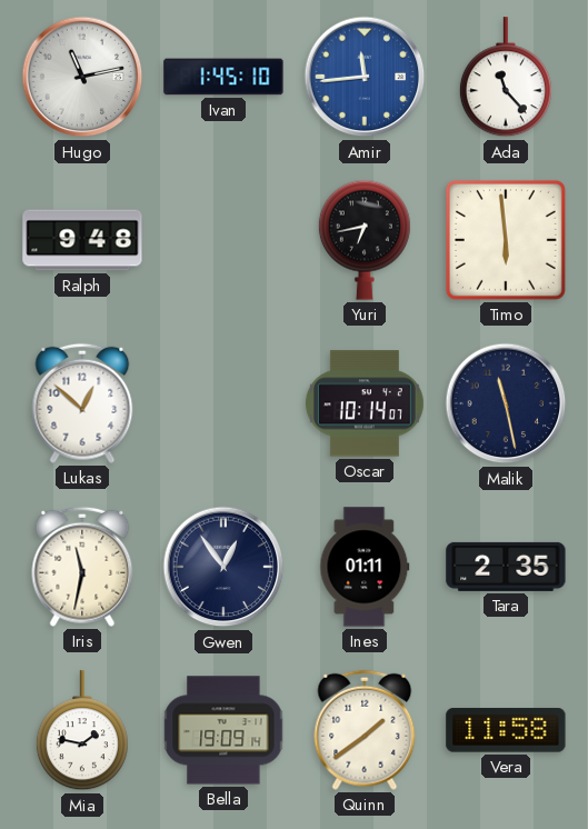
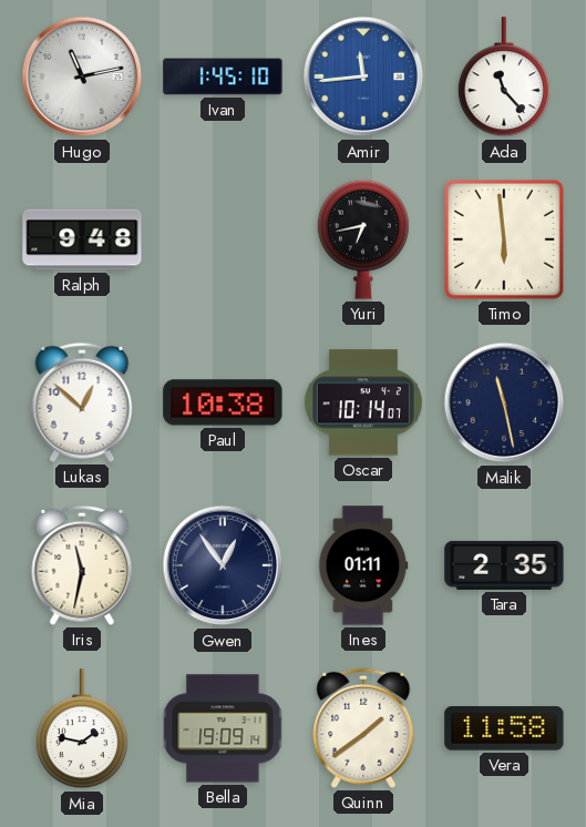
Paul: none -> 10:38
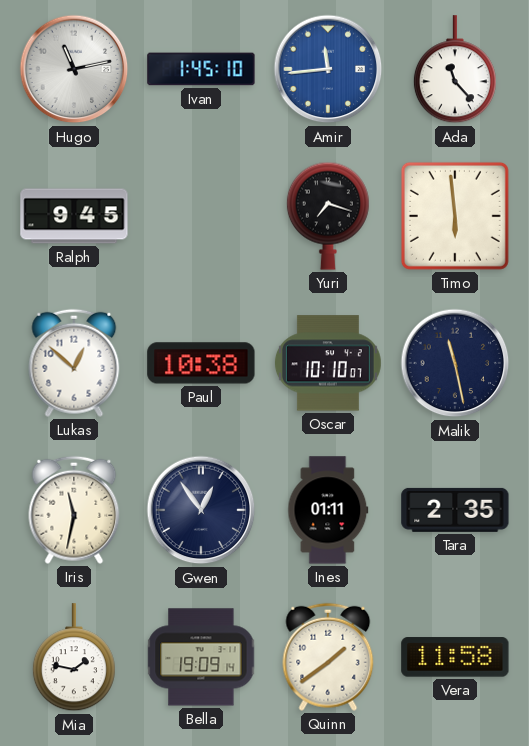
Ralph: 9:48 -> 9:45
Yuri: 6:43 -> 7:18
Oscar: 10:14 -> 10:10
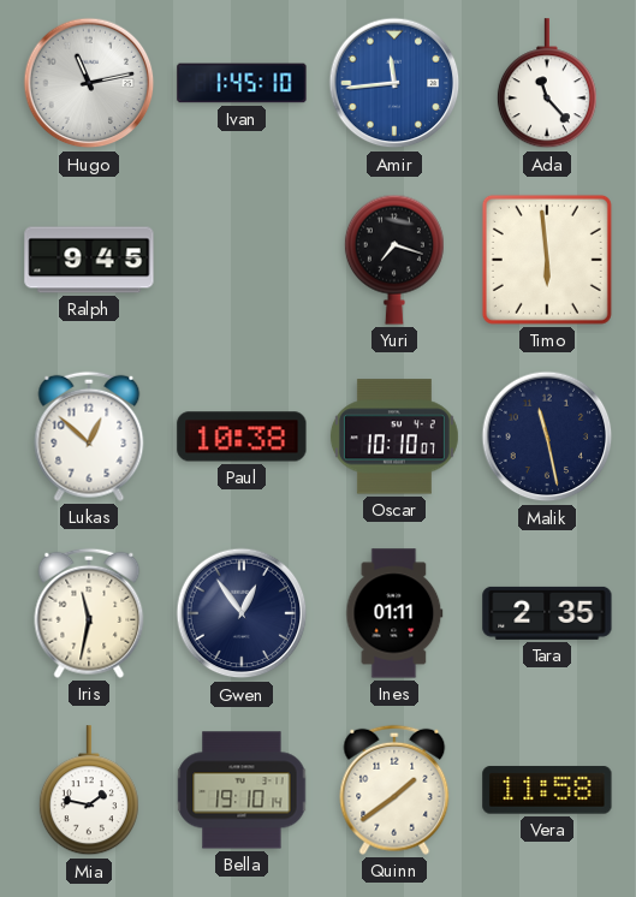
Bella: 19:09 -> 19:10
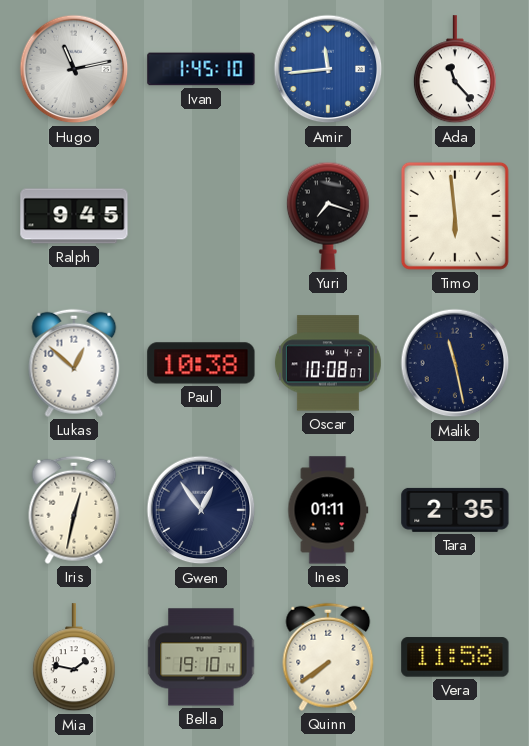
Oscar: 10:10 -> 10:08
Iris: 11:32 -> 12:32
Quinn: 1:39 -> 7:39
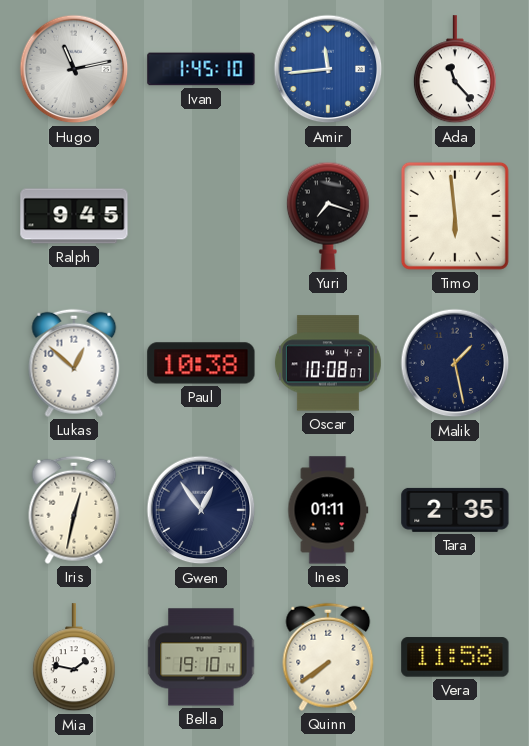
Malik: 11:28 -> 1:28
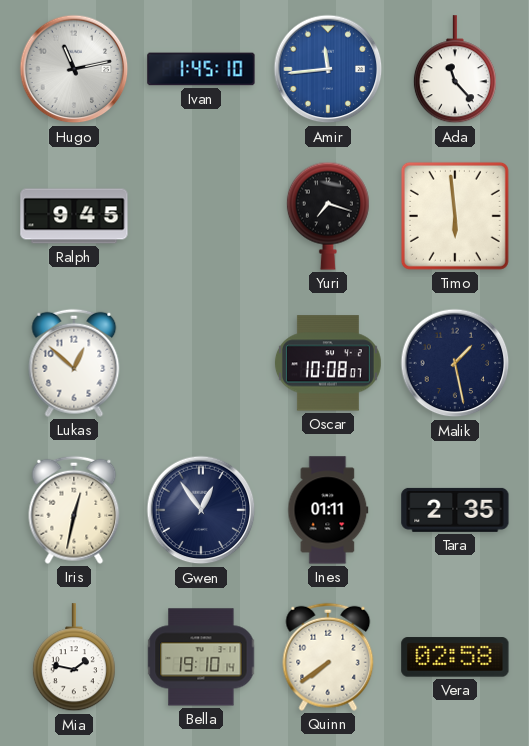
Paul: 10:38 -> none
Vera: 11:58 -> 02:58
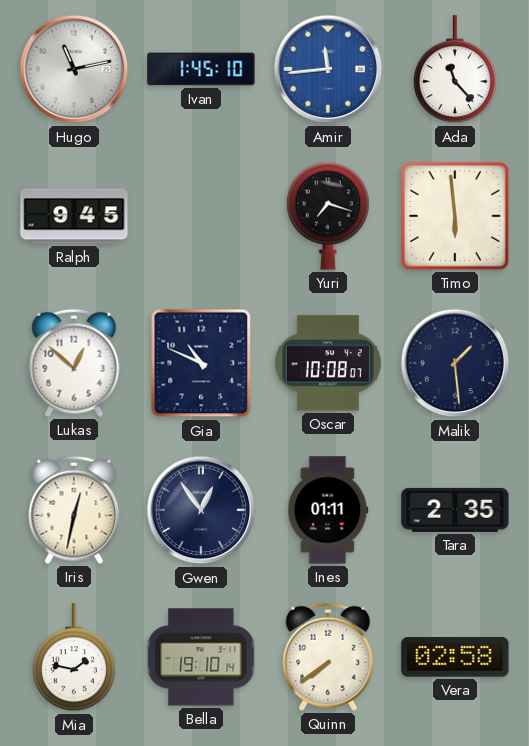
Gia: none -> 10:49
Malik: 1:28 -> 1:29
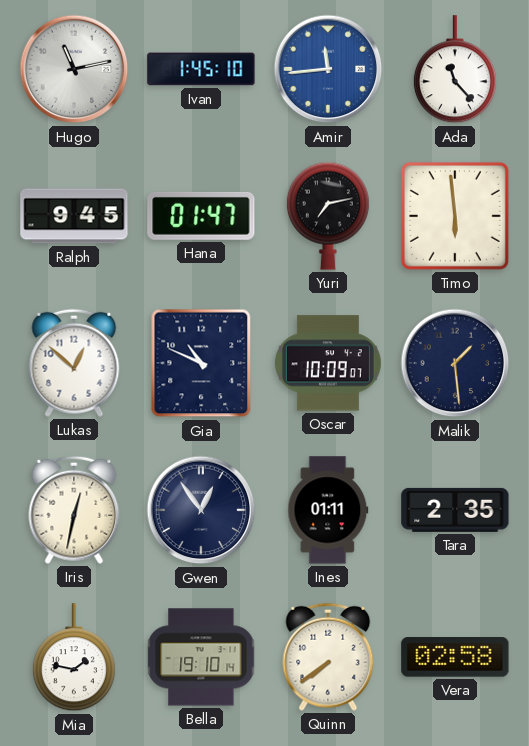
Hana: none -> 01:47
Yuri: 7:18 -> 7:13
Oscar: 10:08 -> 10:09
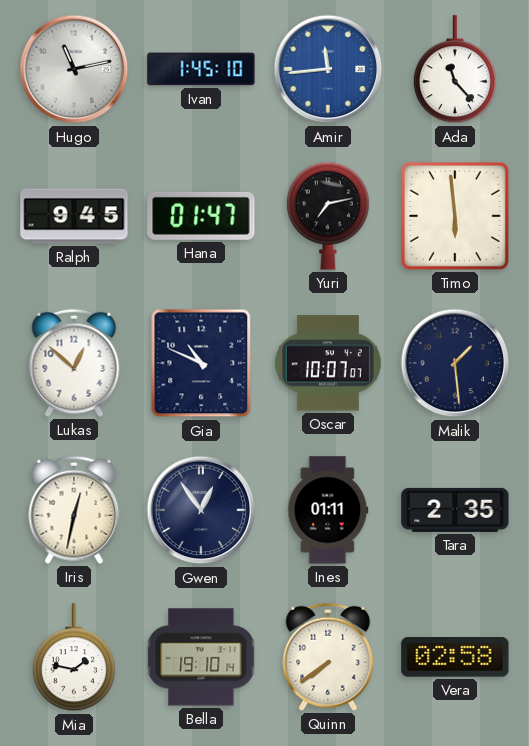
Oscar: 10:09 -> 10:07
